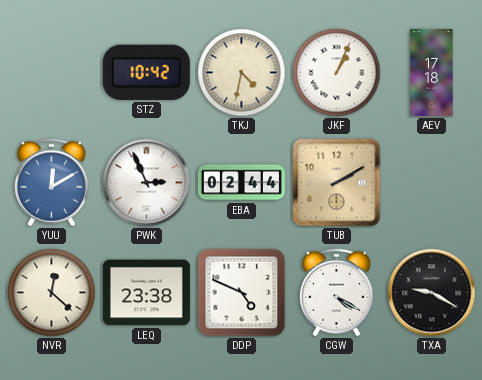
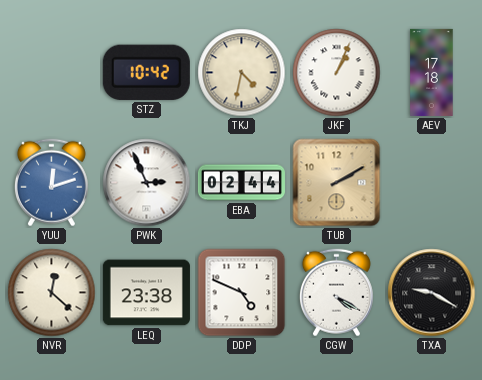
YUU: 12:10 -> 12:12
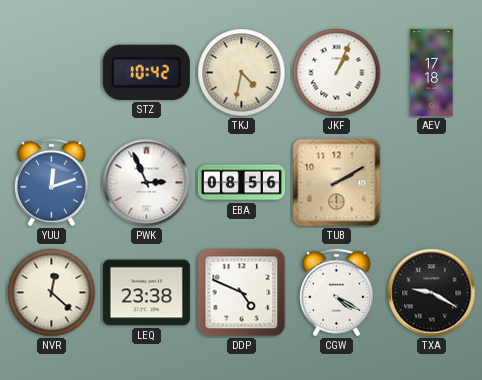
EBA: 02:44 -> 08:56
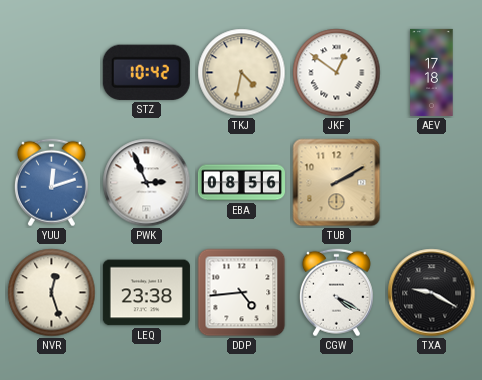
JKF: 1:04 -> 12:51
NVR: 12:22 -> 12:27
DDP: 4:49 -> 4:44
